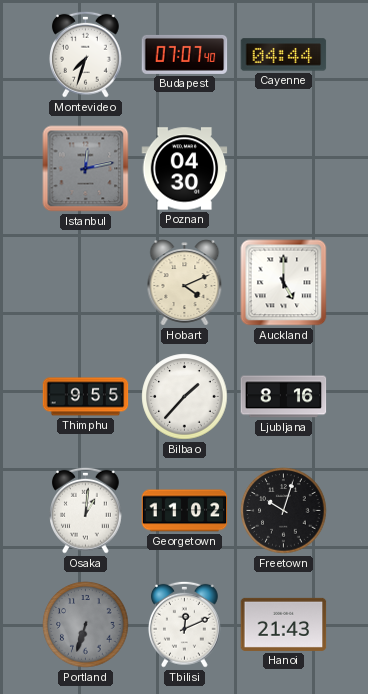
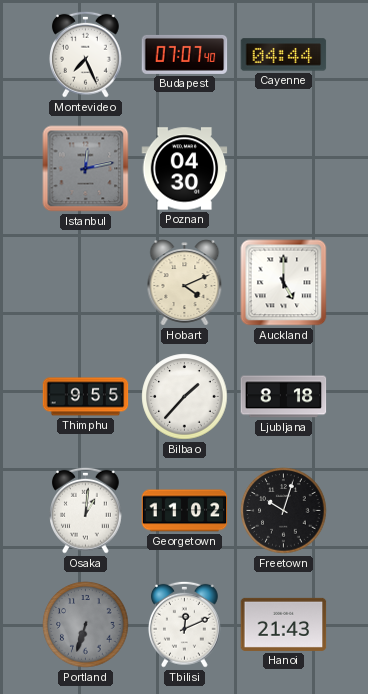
Montevideo: 7:33 -> 7:26
Ljubljana: 8:16 -> 8:18
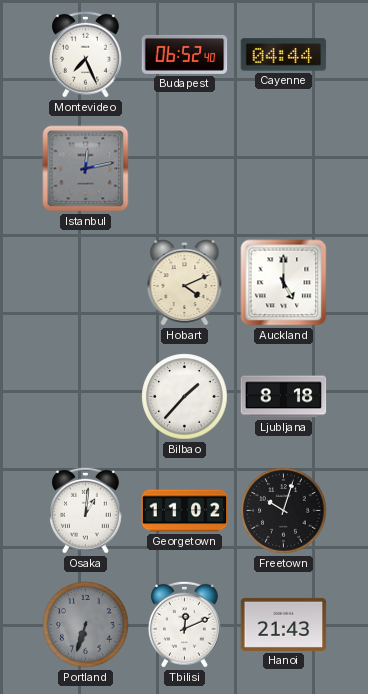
Budapest: 07:07 -> 06:52
Poznan: 04:30 -> none
Thimphu: 9:55 -> none
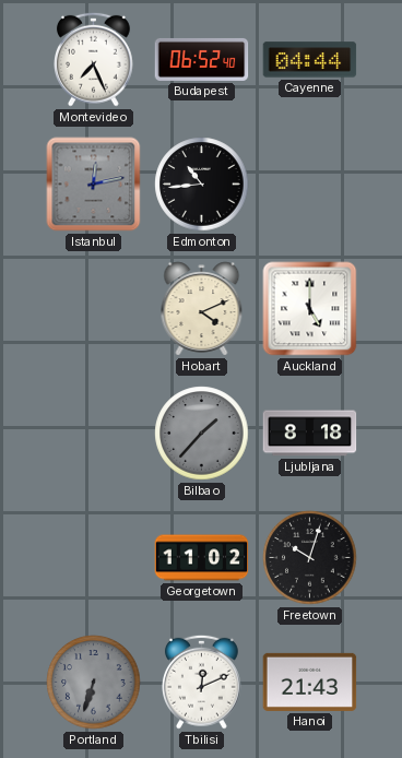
Edmonton: none -> 10:44
Bilbao dial: white -> grey
Osaka: 1:01 -> none
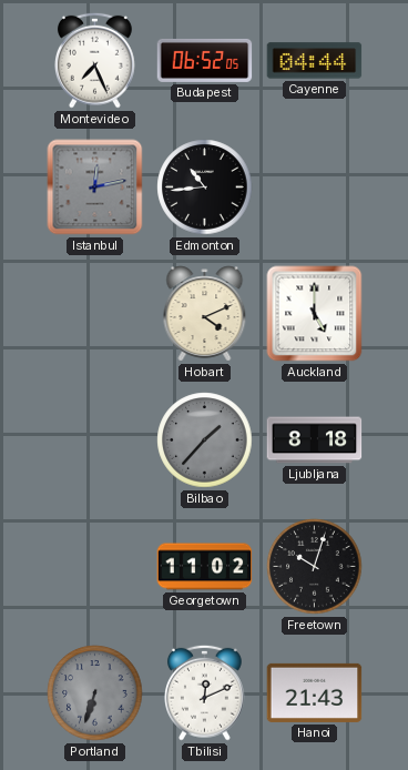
Budapest: 06:52:40 -> 06:52:05
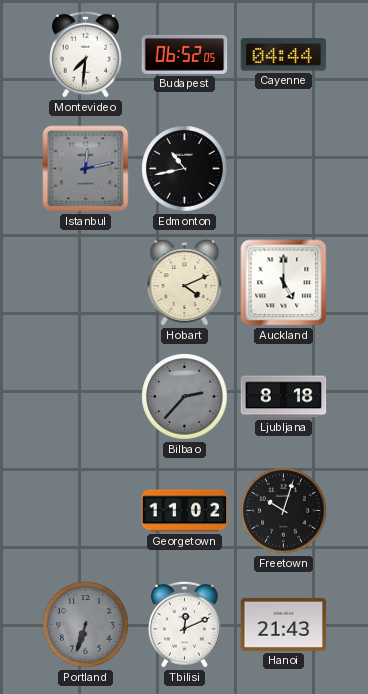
Montevideo: 7:26 -> 7:31
Edmonton: 10:44 -> 10:43
Bilbao: 1:37 -> 2:37
